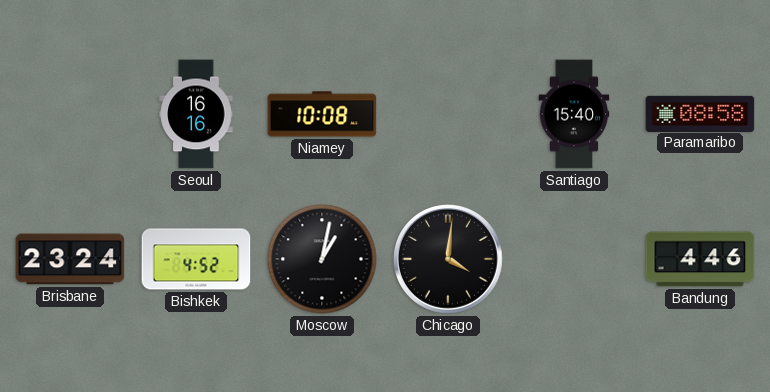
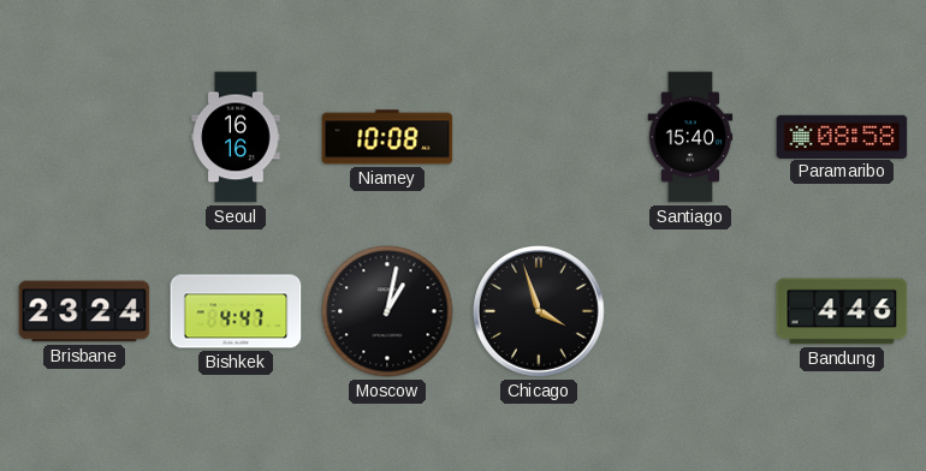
Bishkek: 4:52 -> 4:47
Chicago: 4:01 -> 3:57
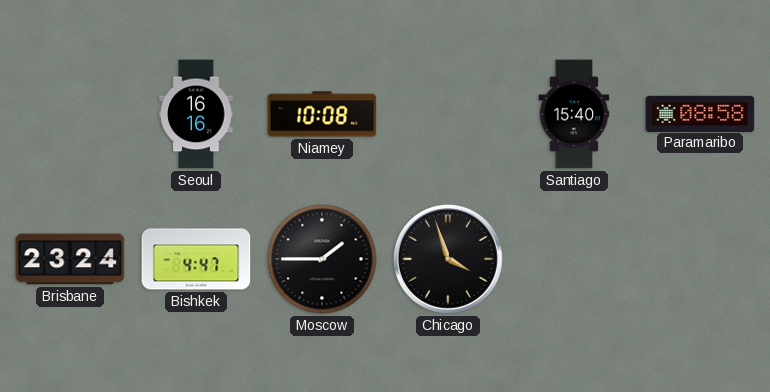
Moscow: 1:02 -> 1:45
Bandung: 4:46 -> none
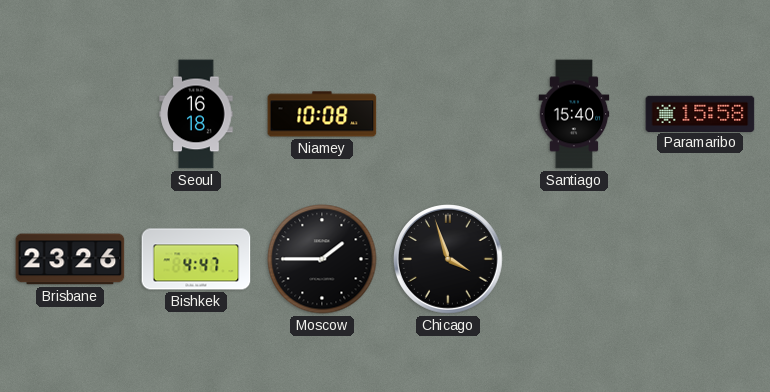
Seoul: 16:16 -> 16:18
Paramaribo: 08:58 -> 15:58
Brisbane: 23:24 -> 23:26
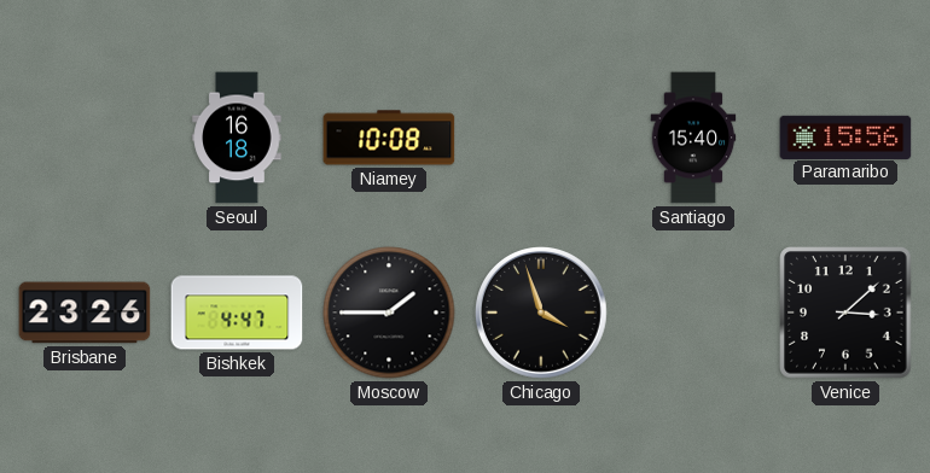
Paramaribo: 15:58 -> 15:56
Venice: none -> 3:08
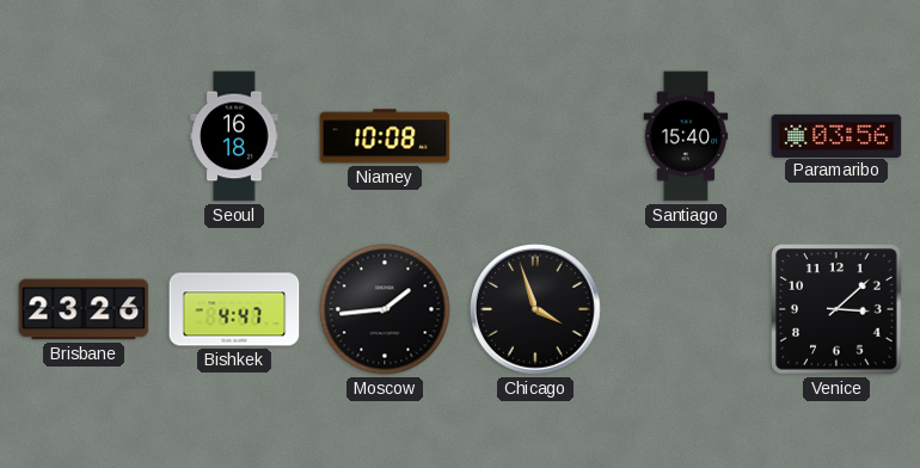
Paramaribo: 15:56 -> 03:56
Moscow: 1:45 -> 1:44
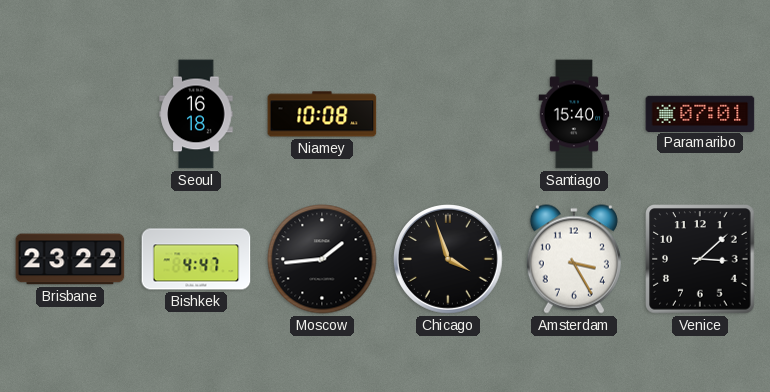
Paramaribo: 03:56 -> 07:01
Brisbane: 23:26 -> 23:22
Amsterdam: none -> 3:25
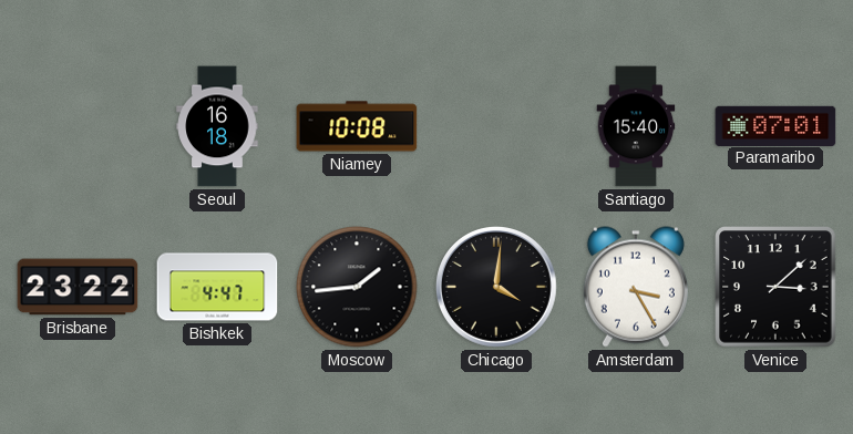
Chicago: 3:57 -> 4:01
